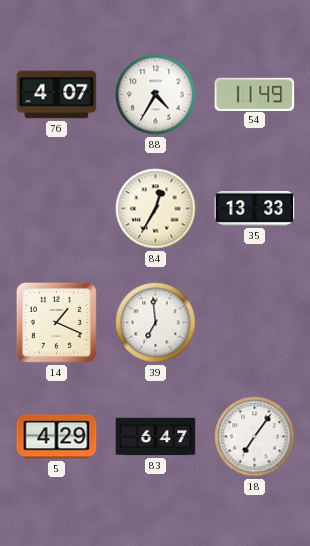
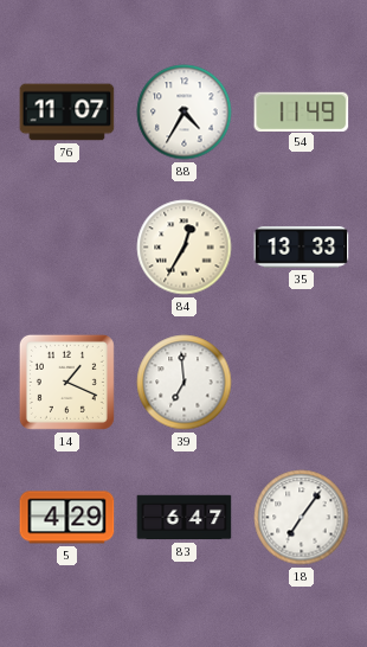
76: 4:07 -> 11:07
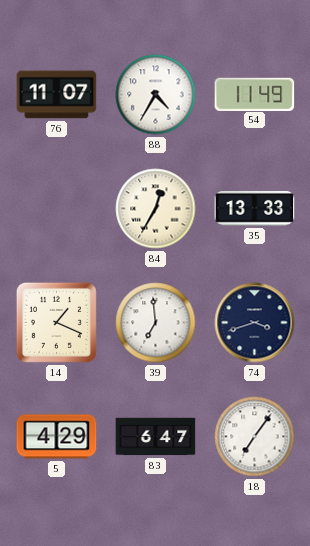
74: none -> 3:42
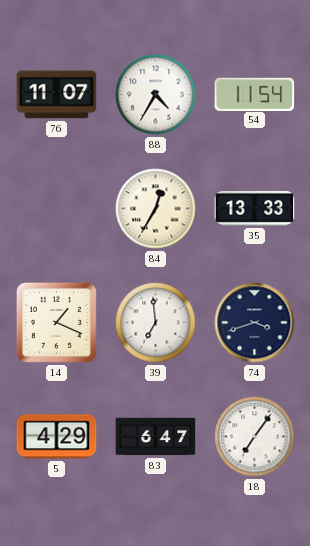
54: 11:49 -> 11:54
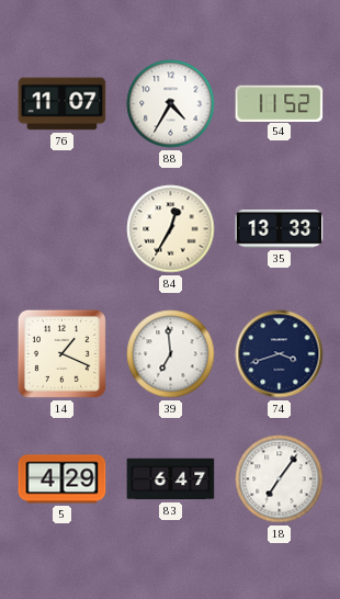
54: 11:54 -> 11:52
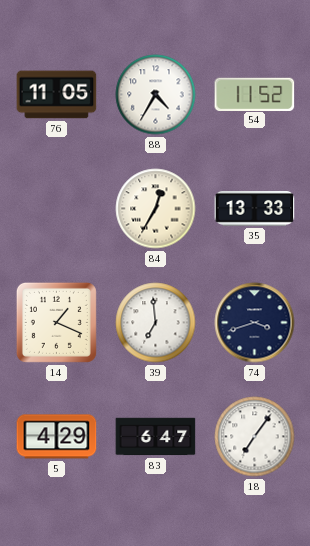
76: 11:07 -> 11:05
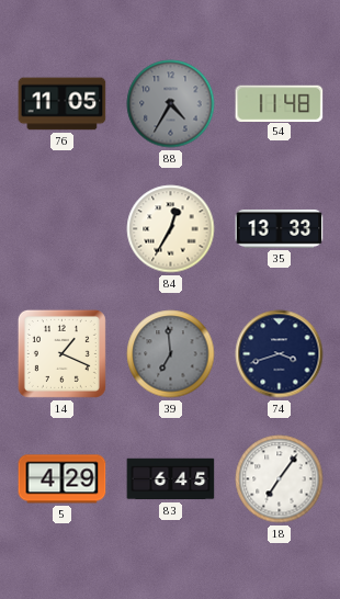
88 dial: white -> grey
54: 11:52 -> 11:48
39 dial: white -> grey
83: 6:47 -> 6:45
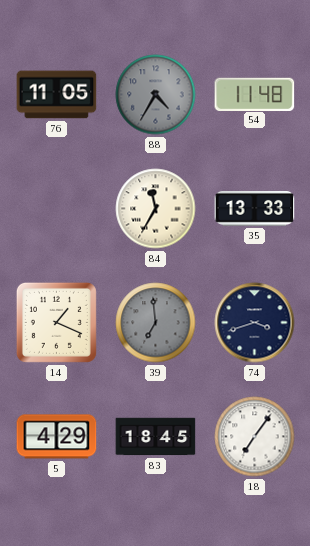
84: 12:35 -> 11:35
83: 6:45 -> 18:45
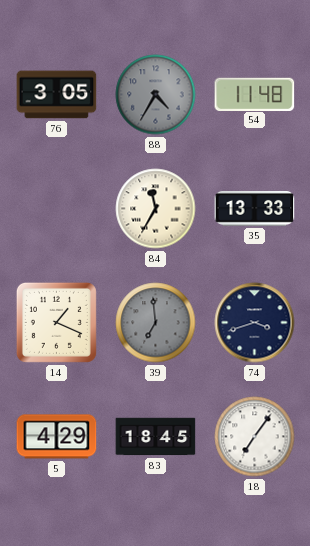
76: 11:05 -> 3:05
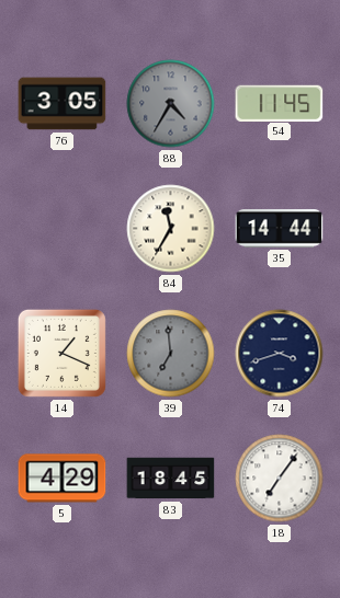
54: 11:48 -> 11:45
35: 13:33 -> 14:44
